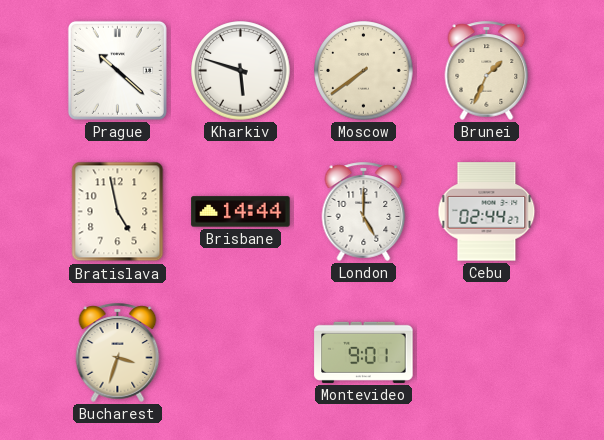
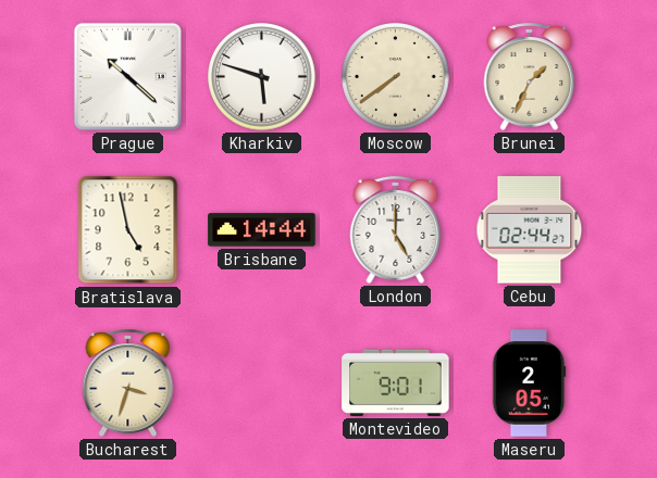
Maseru: none -> 2:05
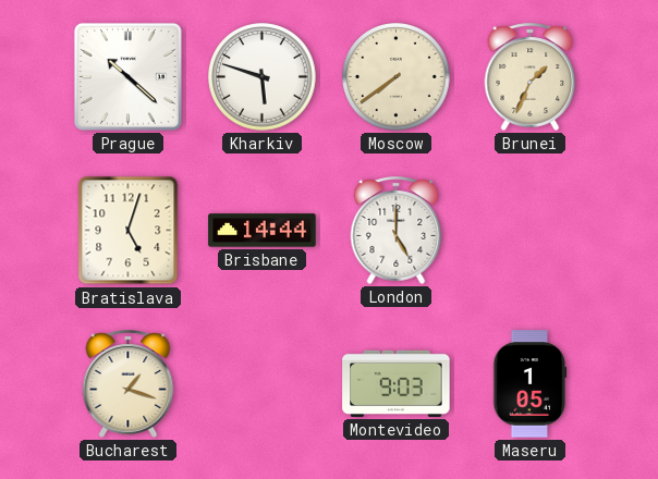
Bratislava: 4:58 -> 5:03
Cebu: 02:44 -> none
Bucharest: 3:33 -> 1:18
Montevideo: 9:01 -> 9:03
Maseru: 2:05 -> 1:05
